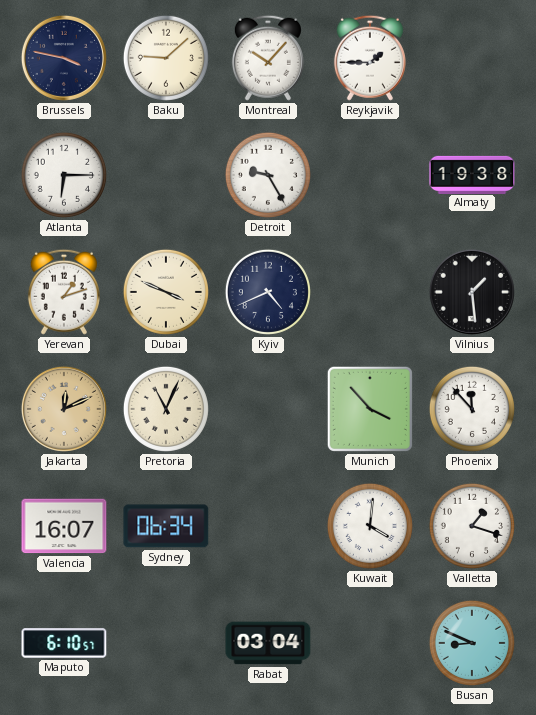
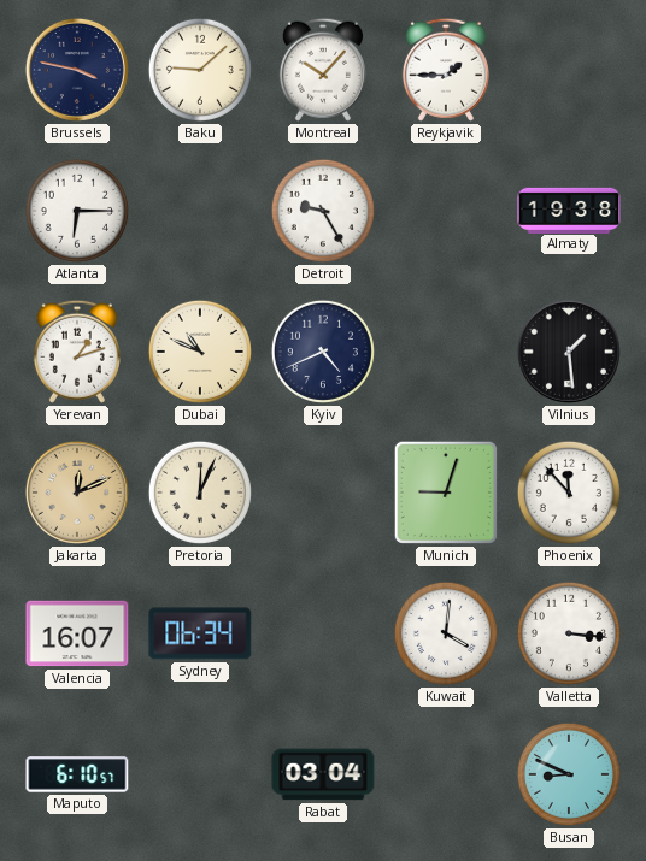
Dubai: 3:49 -> 10:49
Pretoria: 11:04 -> 12:04
Munich: 3:53 -> 9:03
Valletta: 1:18 -> 3:16
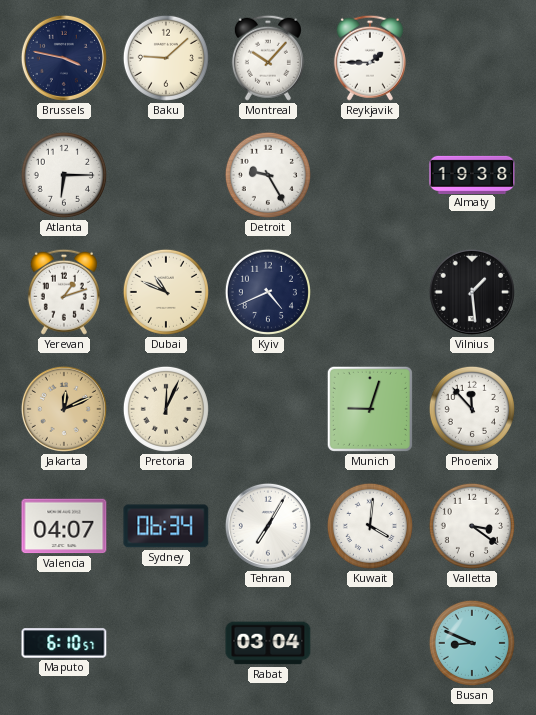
Valencia: 16:07 -> 04:07
Tehran: none -> 7:05
Valletta: 3:16 -> 3:21
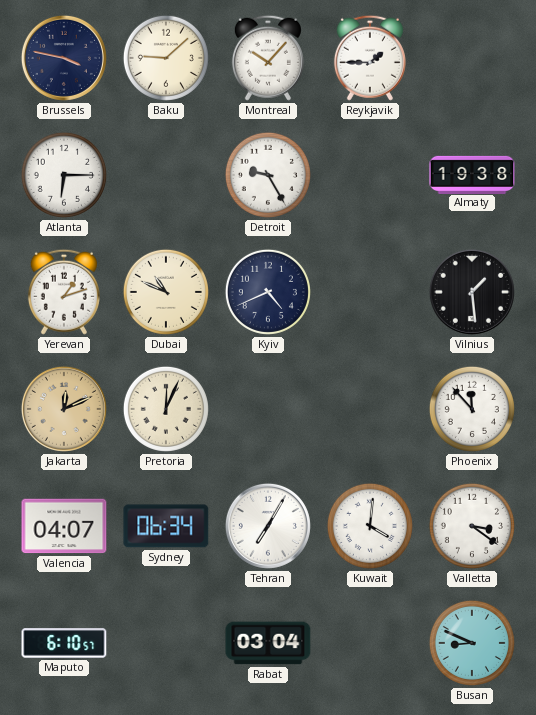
Munich: 9:03 -> none
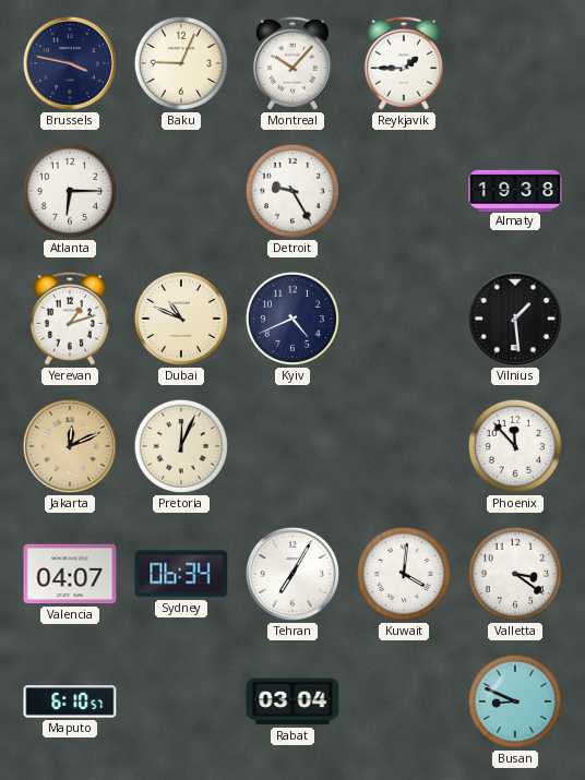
Baku: 9:08 -> 9:04
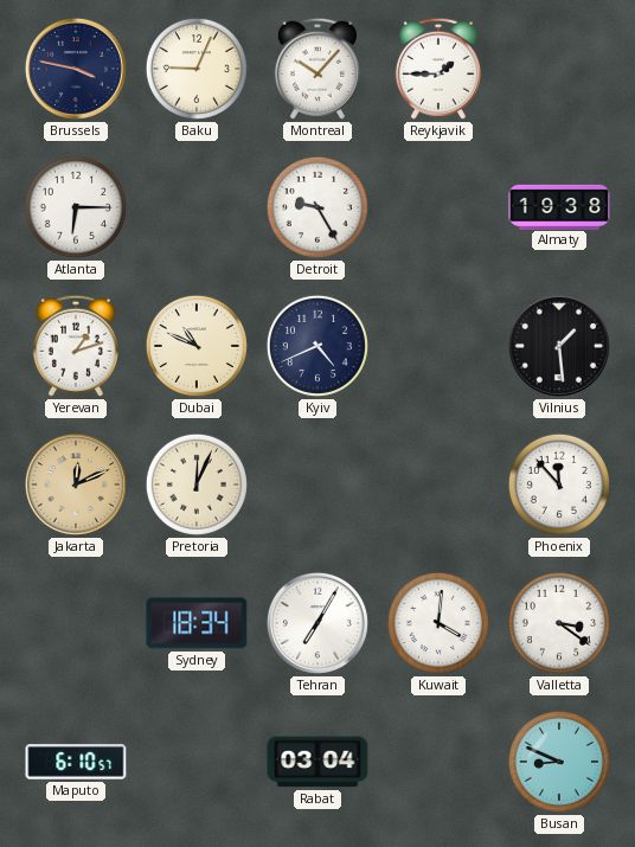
Valencia: 04:07 -> none
Sydney: 06:34 -> 18:34
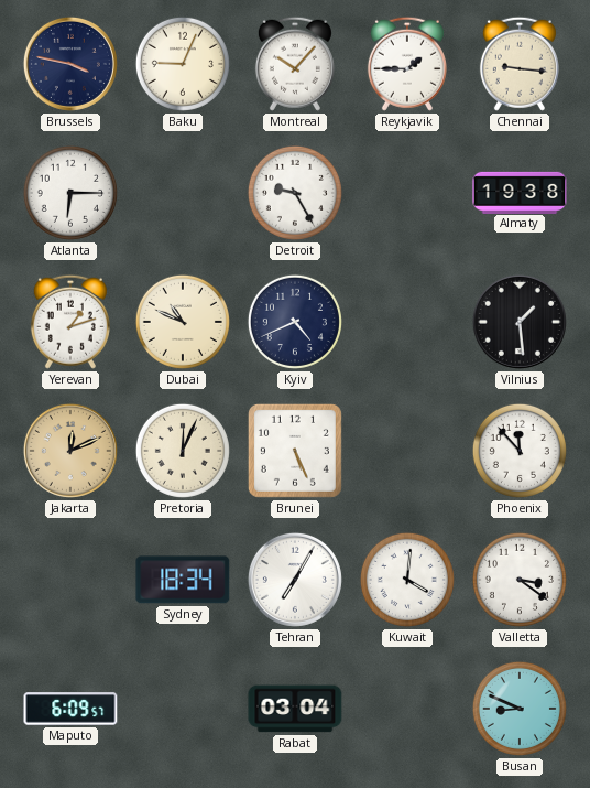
Chennai: none -> 9:16
Brunei: none -> 5:26
Maputo: 6:10 -> 6:09
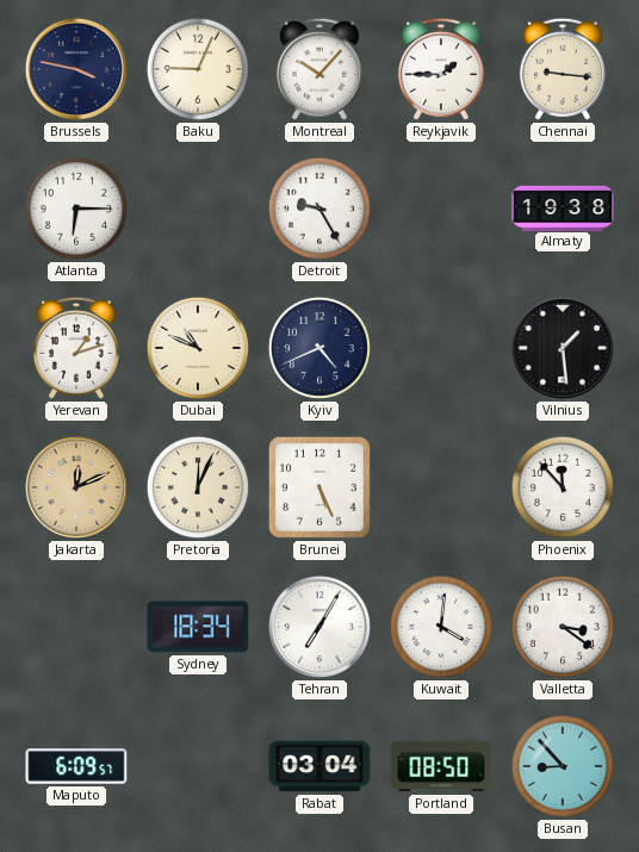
Portland: none -> 08:50
Busan: 8:49 -> 8:53
